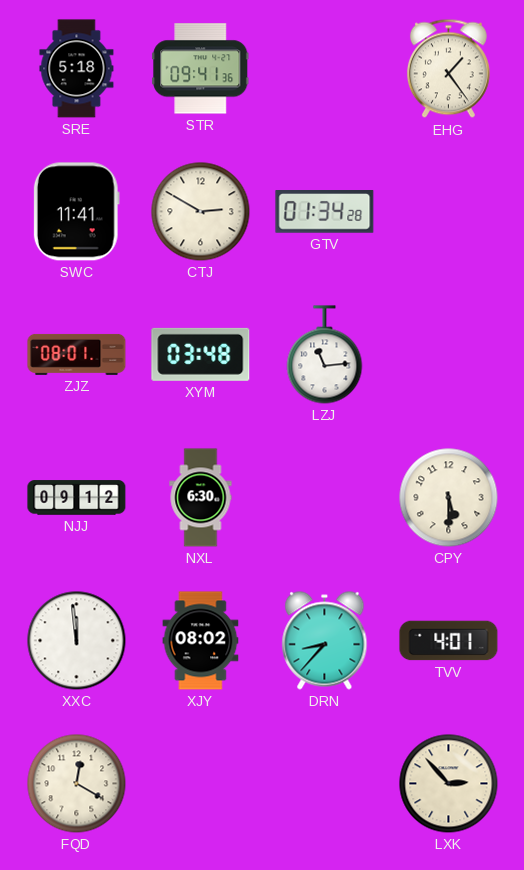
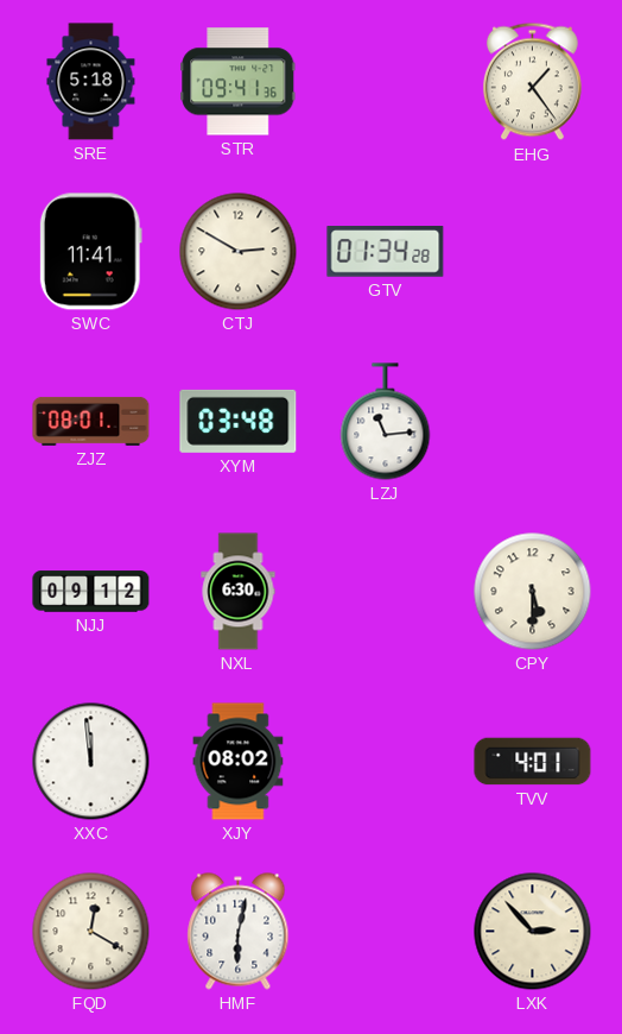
DRN: 8:37 -> none
HMF: none -> 6:02
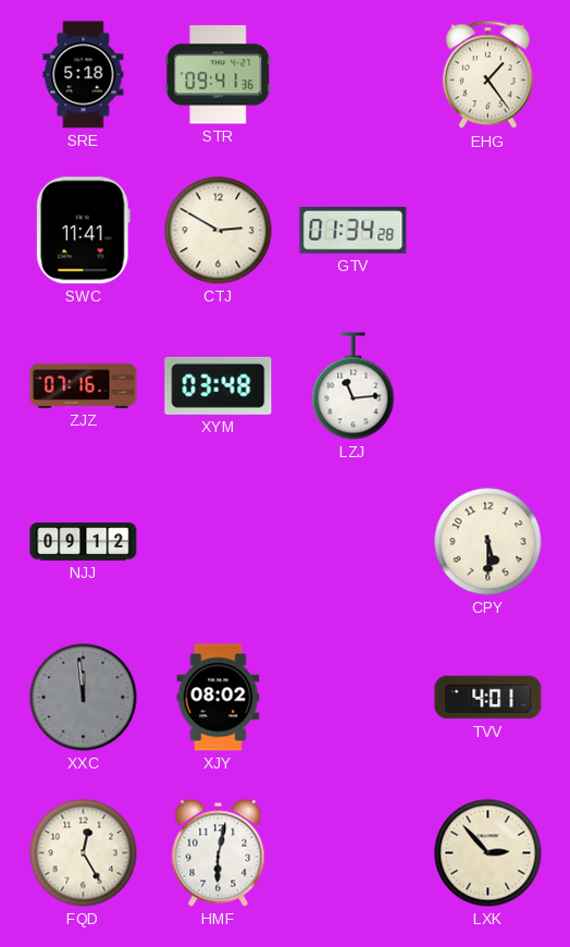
ZJZ: 08:01 -> 07:16
NXL: 6:30 -> none
XXC dial: white -> grey
FQD: 12:20 -> 12:25
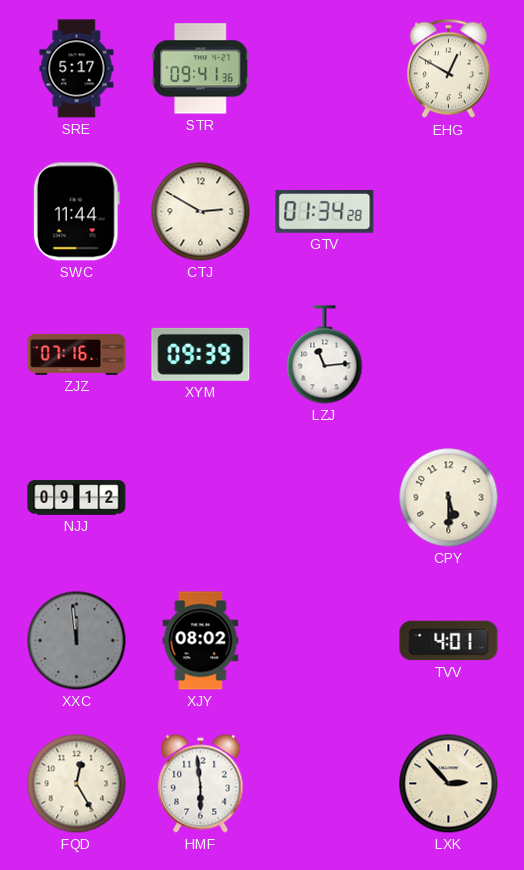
SRE: 5:18 -> 5:17
EHG: 1:24 -> 12:50
SWC: 11:41 -> 11:44
XYM: 03:48 -> 09:39
HMF: 6:02 -> 5:59
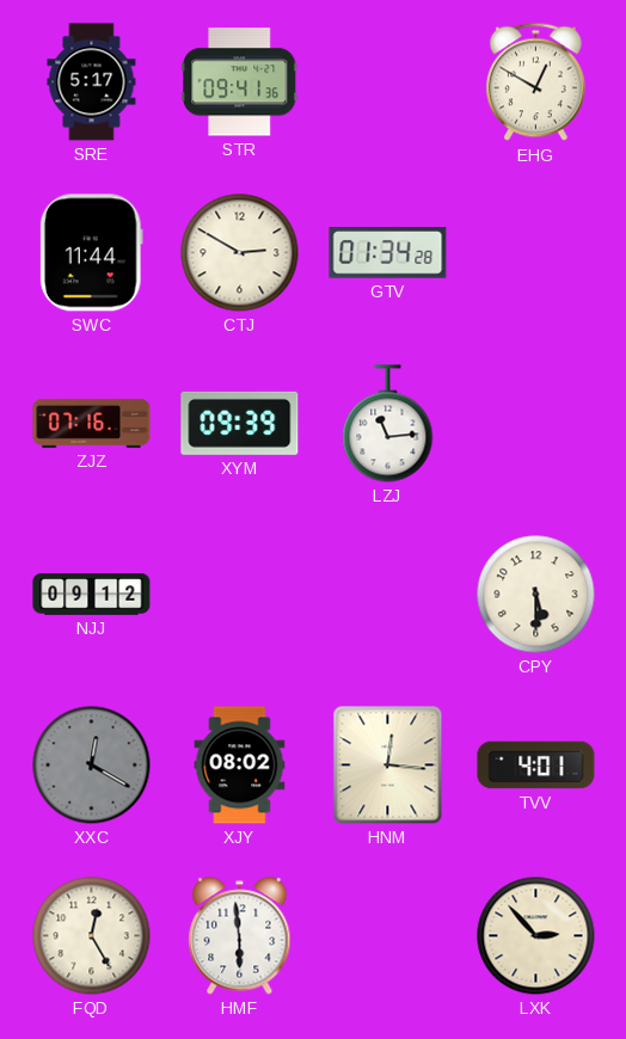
XXC: 11:59 -> 12:20
HNM: none -> 12:16
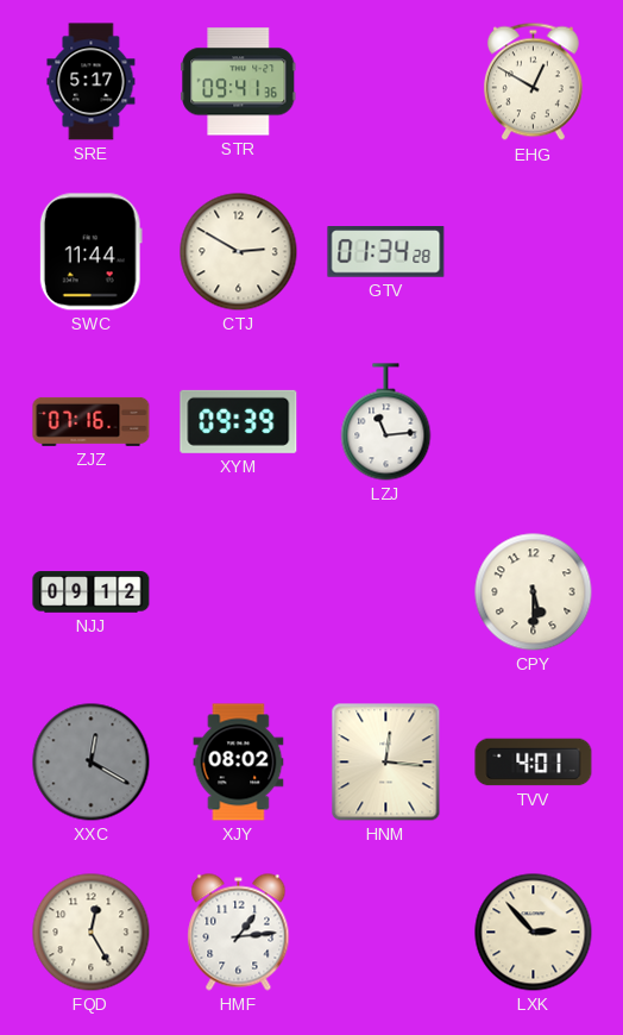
HMF: 5:59 -> 1:14
